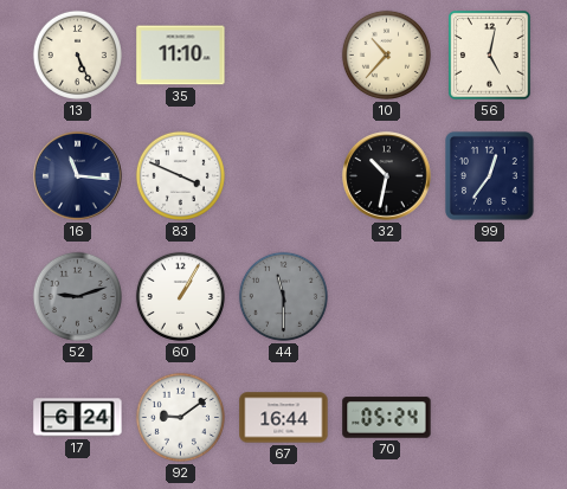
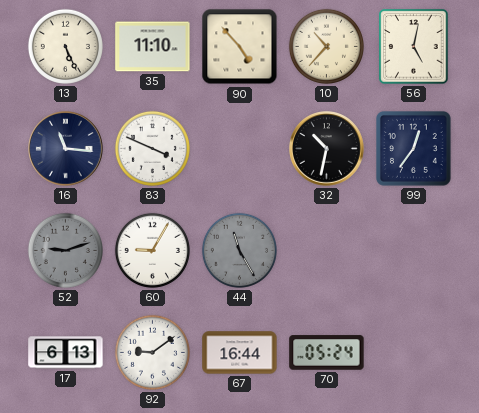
90: none -> 4:53
60: 1:05 -> 9:05
44: 11:30 -> 11:25
17: 6:24 -> 6:13
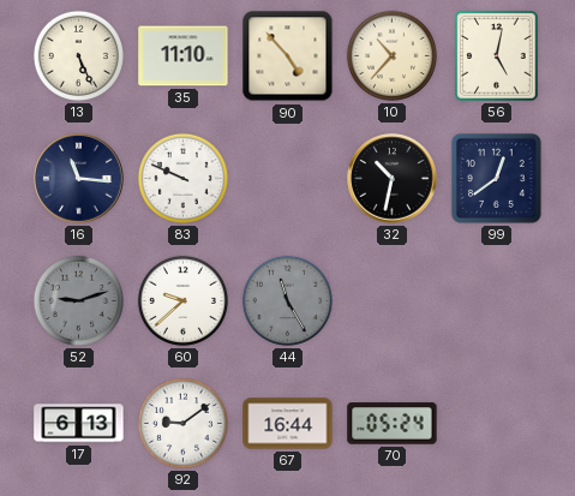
83: 3:49 -> 9:49
99: 12:36 -> 12:39
60: 9:05 -> 9:38
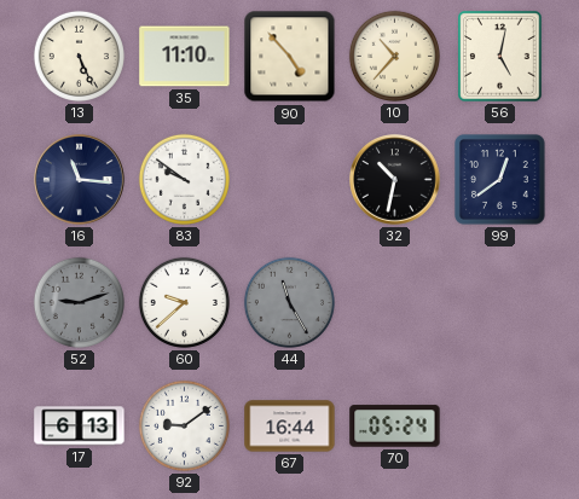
83: 9:49 -> 9:51
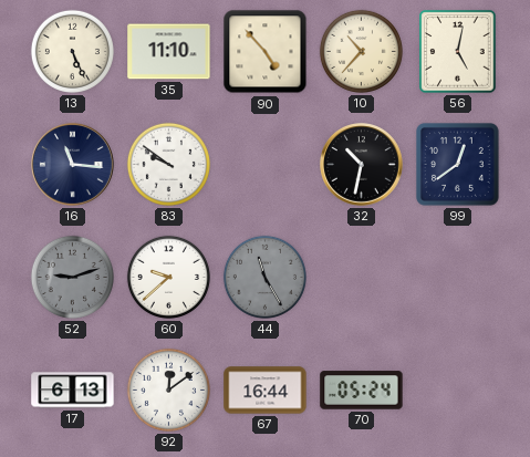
92: 9:09 -> 12:09
